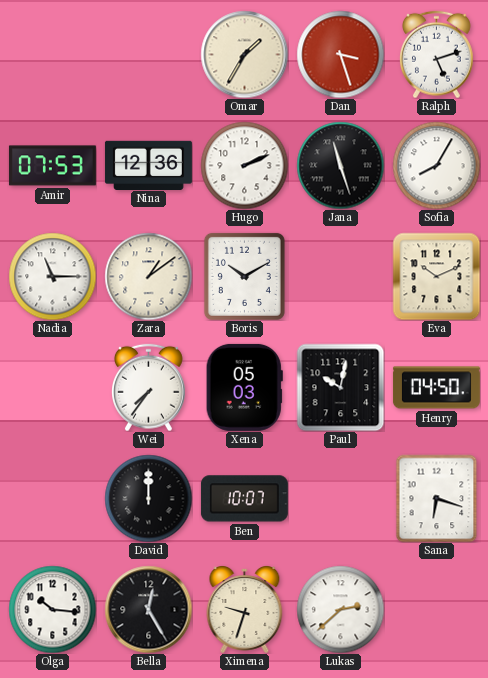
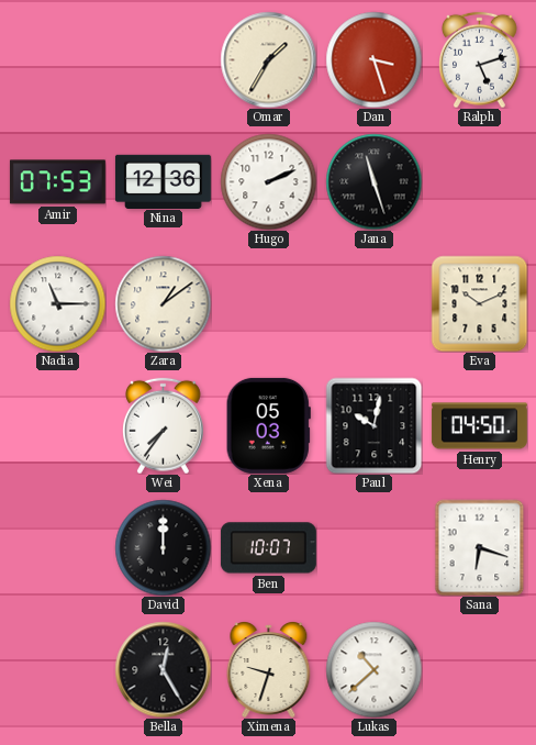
Sofia: 8:05 -> none
Boris: 10:10 -> none
Olga: 10:16 -> none
Lukas: 2:38 -> 10:38
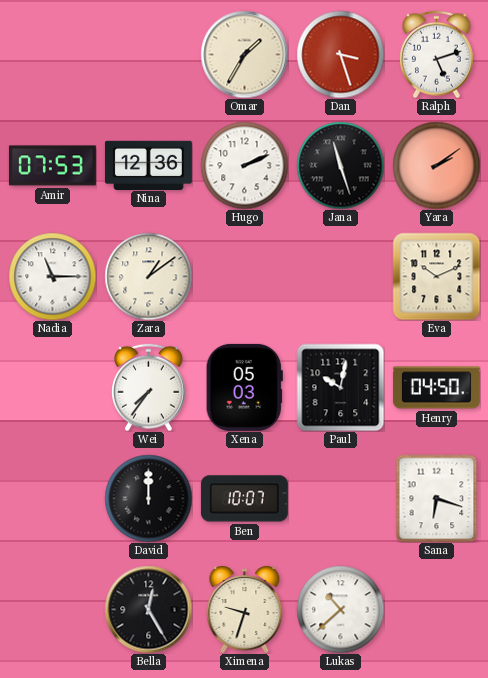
Yara: none -> 2:09
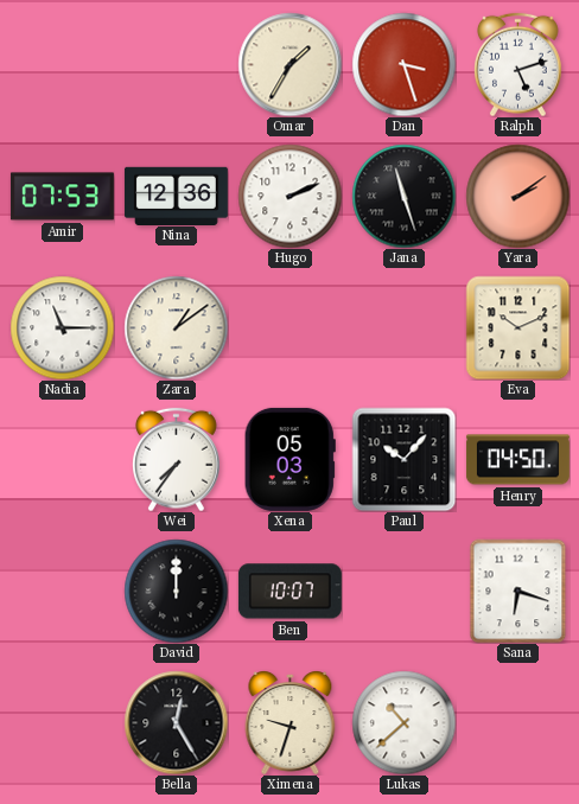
Paul: 10:02 -> 10:07
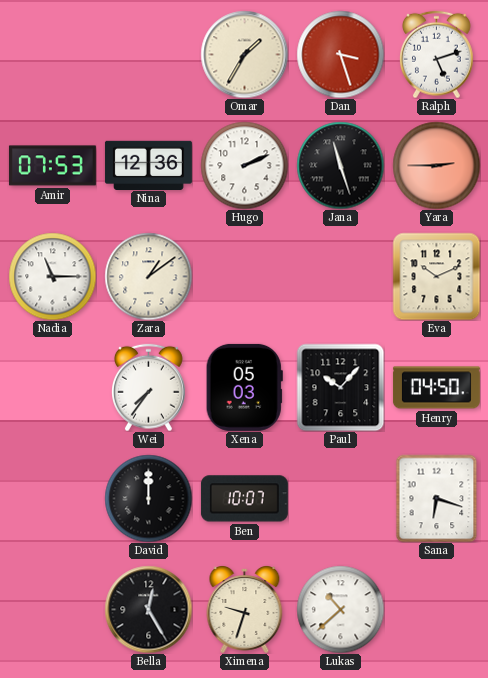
Yara: 2:09 -> 2:45
